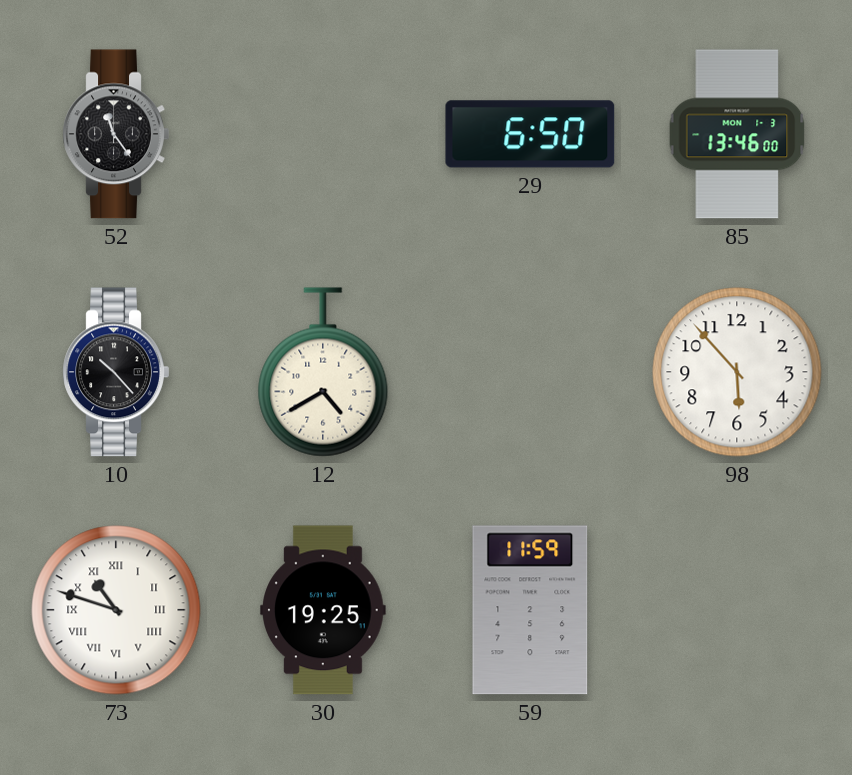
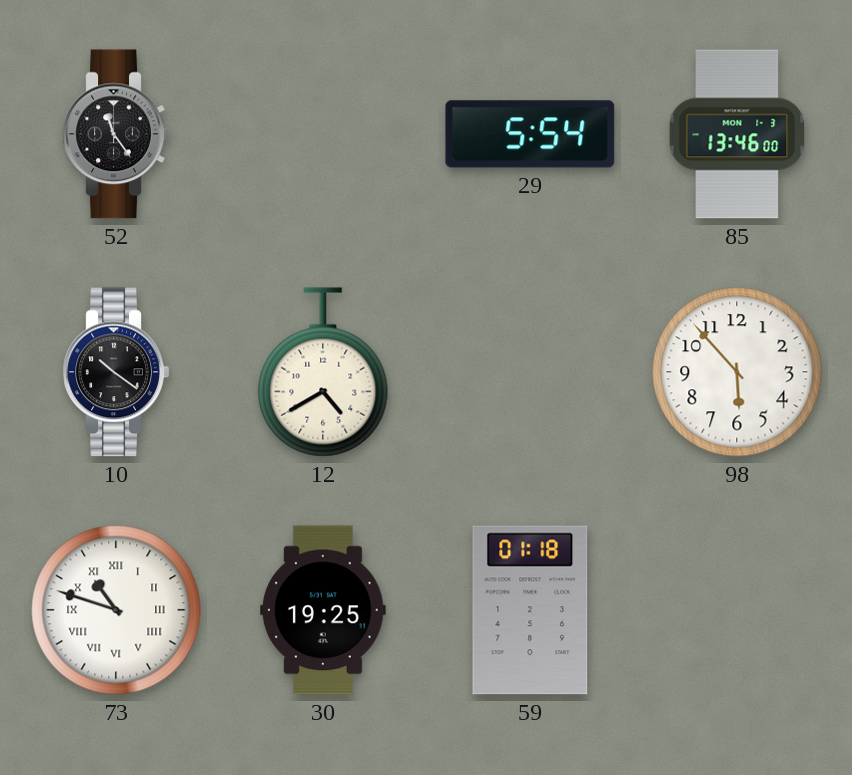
29: 6:50 -> 5:54
10: 10:23 -> 10:21
59: 11:59 -> 01:18
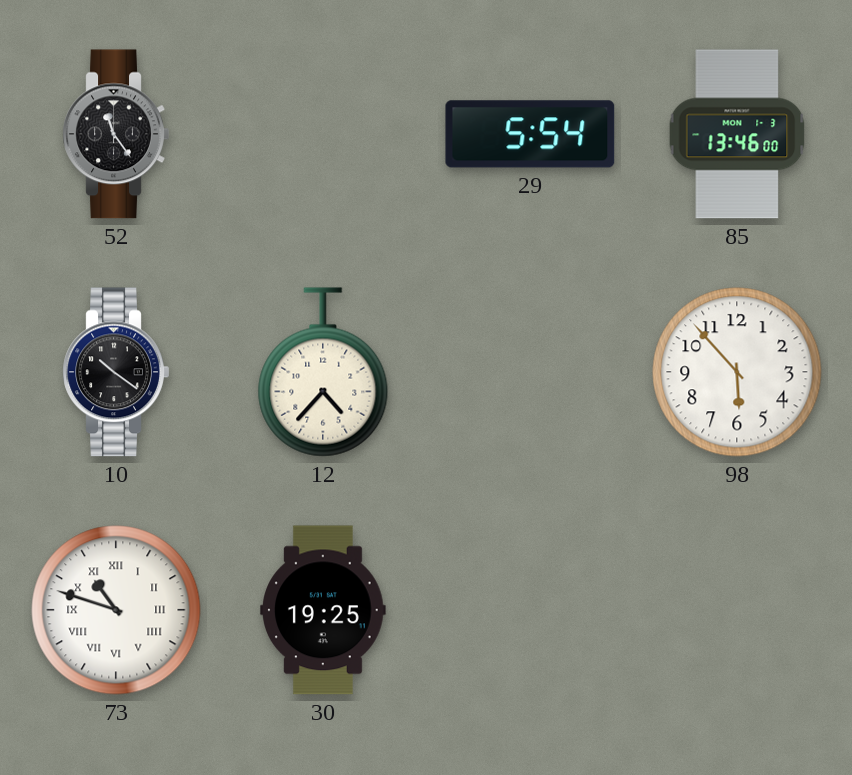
12: 4:40 -> 4:37
59: 01:18 -> none
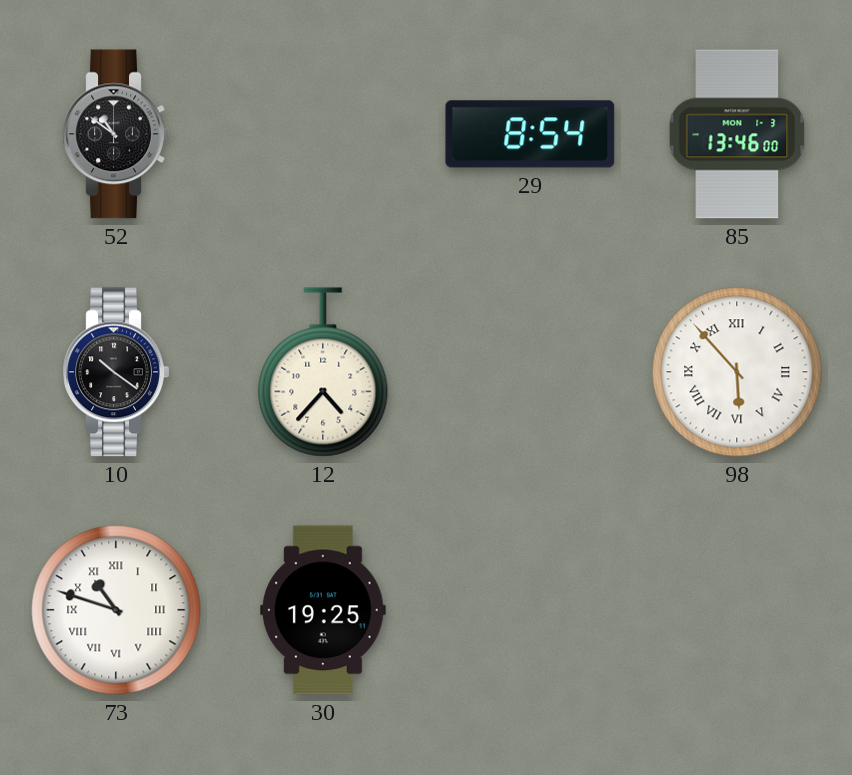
52: 11:24 -> 10:51
29: 5:54 -> 8:54
98 numerals: Arabic -> Roman
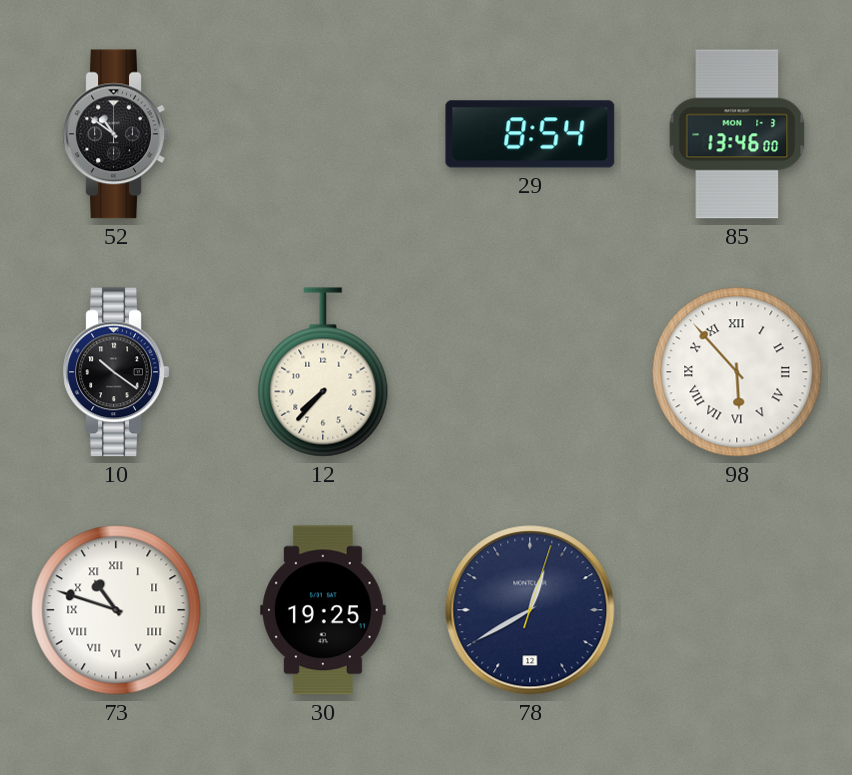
12: 4:37 -> 7:37
78: none -> 12:40
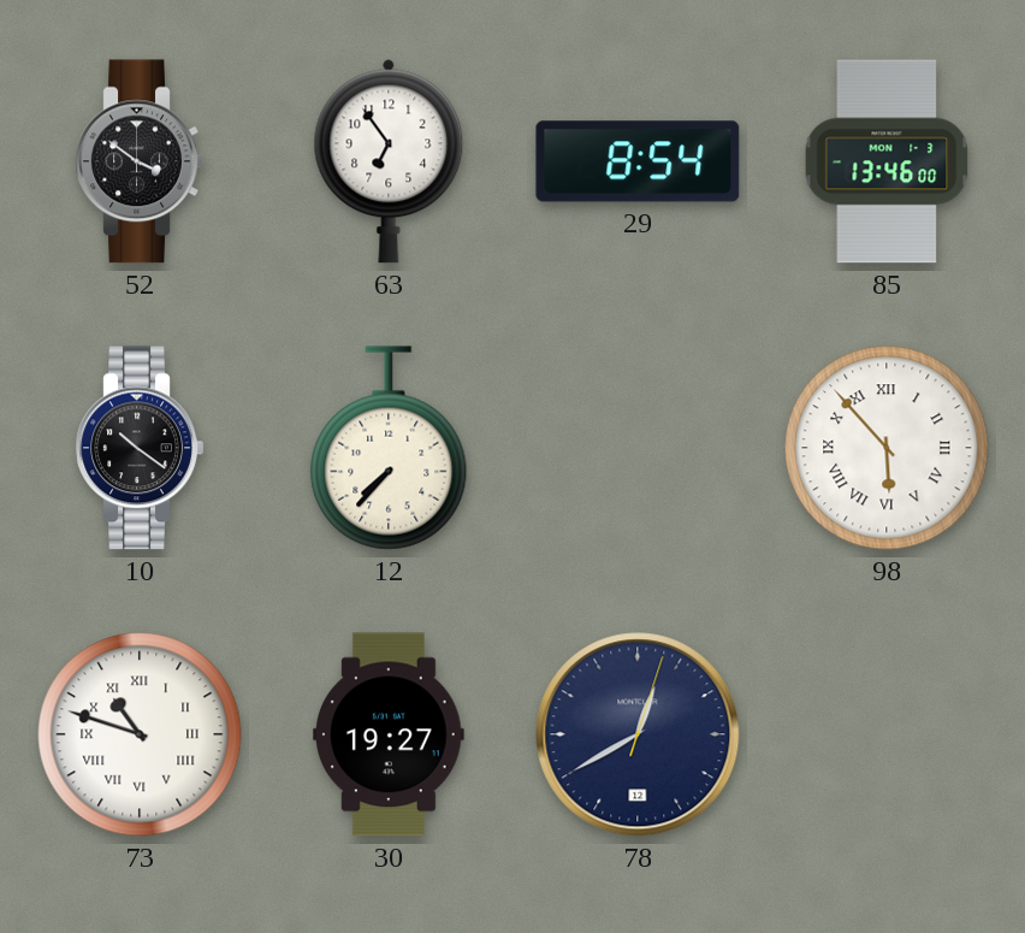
52: 10:51 -> 3:51
63: none -> 6:54
30: 19:25 -> 19:27
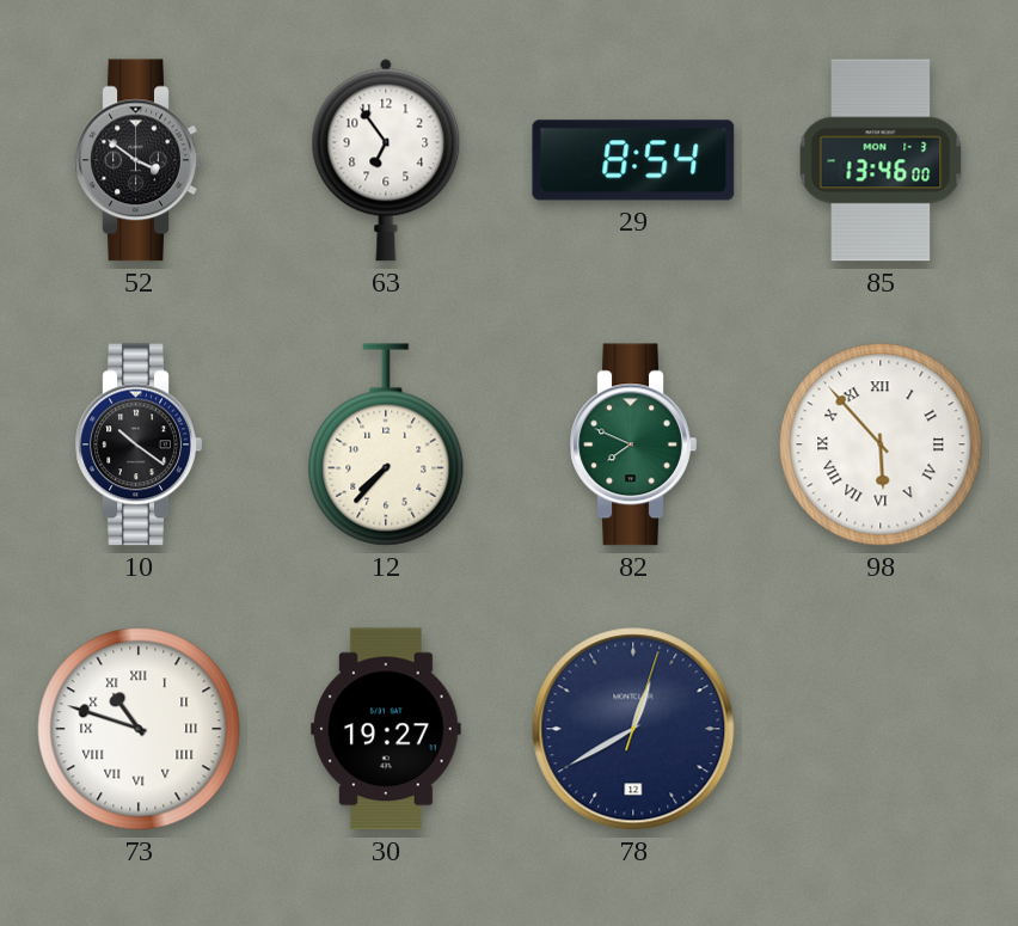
82: none -> 7:49
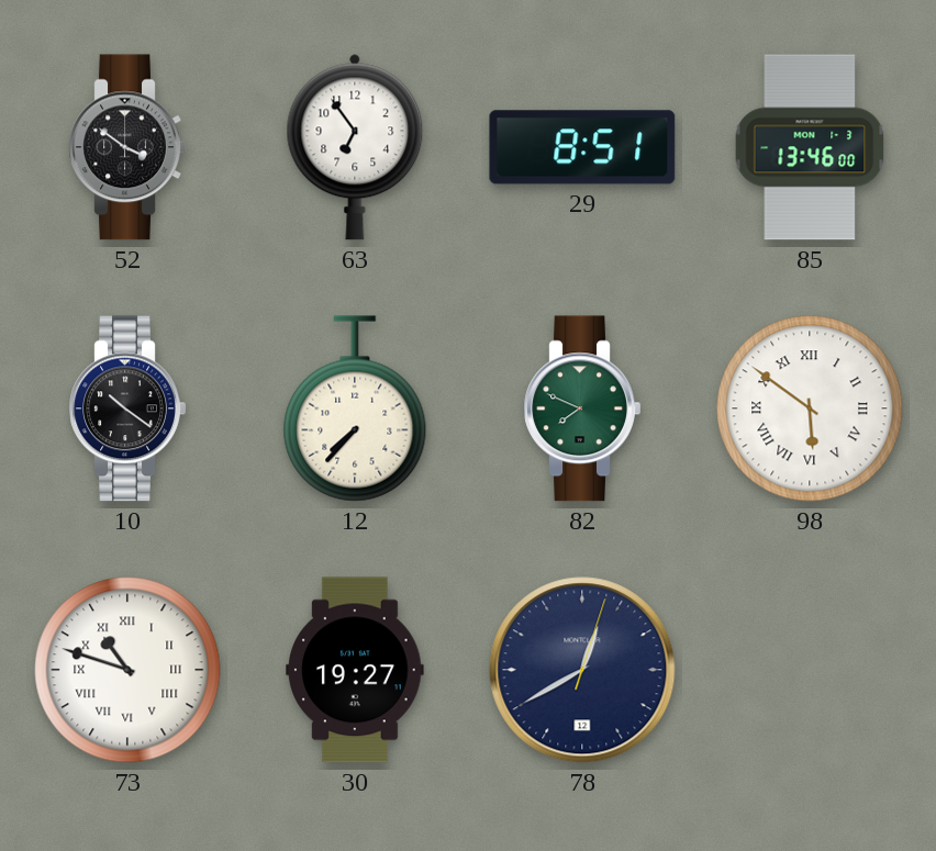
29: 8:54 -> 8:51
98: 5:53 -> 5:51
